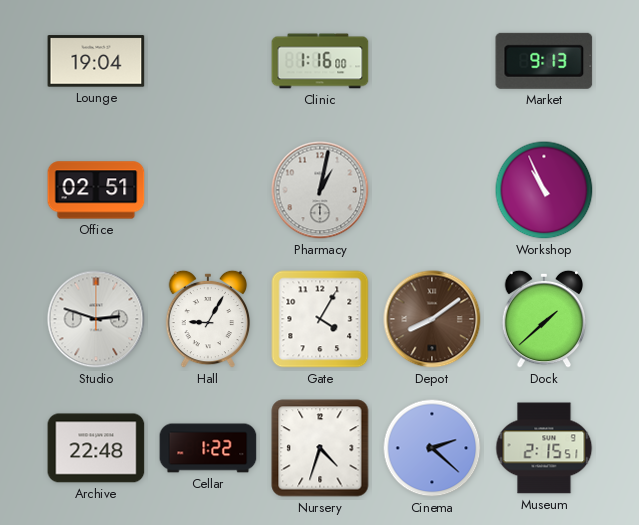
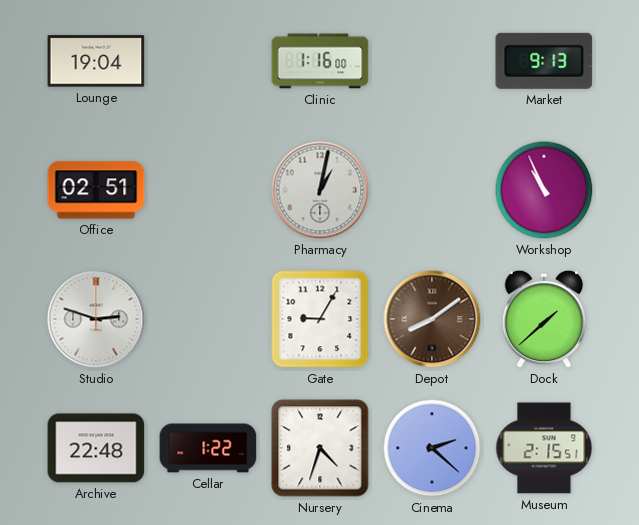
Hall: 9:05 -> none
Gate: 4:05 -> 9:05
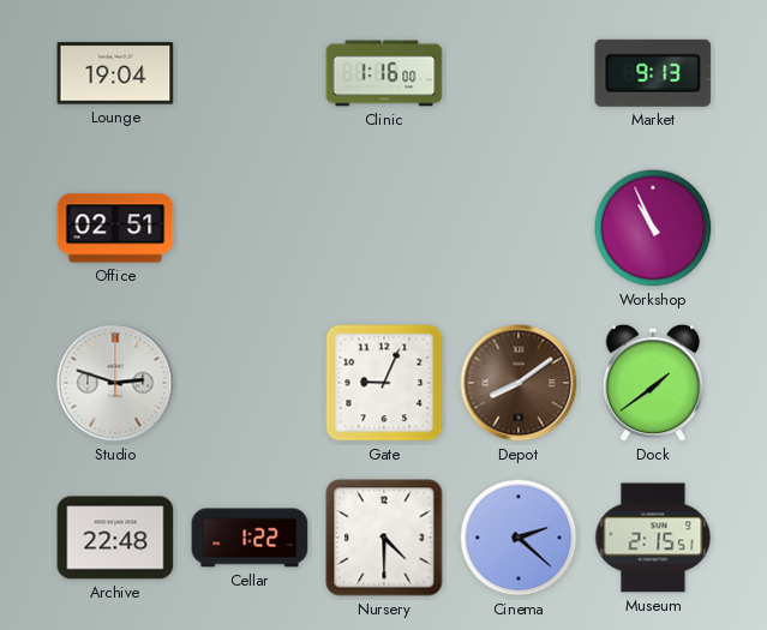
Pharmacy: 1:02 -> none
Gate: 9:05 -> 9:04
Dock: 1:38 -> 1:39
Nursery: 4:33 -> 4:30
